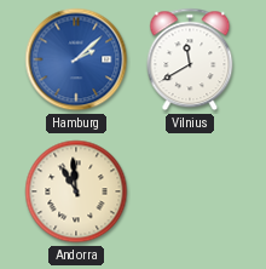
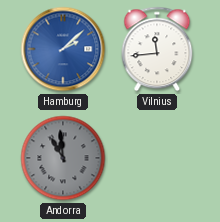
Vilnius: 11:40 -> 11:44
Andorra dial: cream -> grey
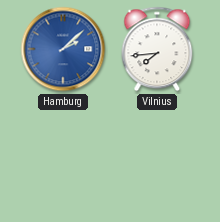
Vilnius: 11:44 -> 7:44
Andorra: 10:59 -> none
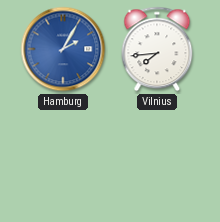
Hamburg: 2:08 -> 2:05
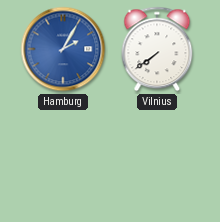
Vilnius: 7:44 -> 7:39
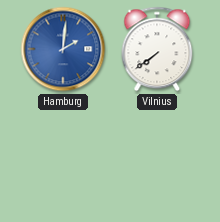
Hamburg: 2:05 -> 2:01
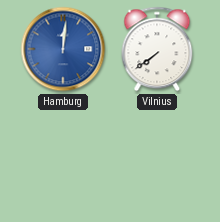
Hamburg: 2:01 -> 12:01
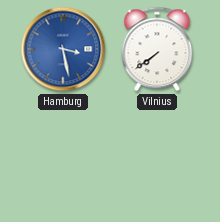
Hamburg: 12:01 -> 3:28
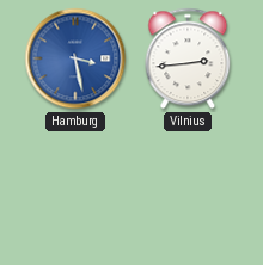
Vilnius: 7:39 -> 2:44
